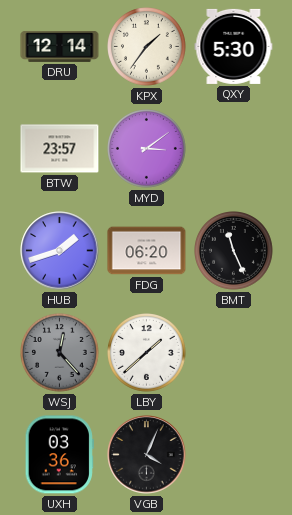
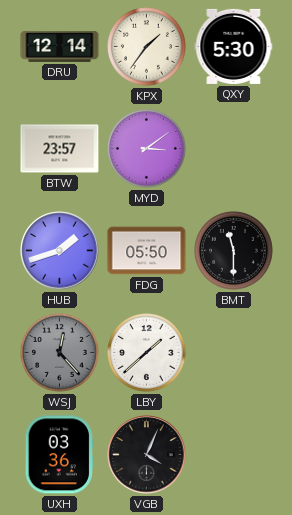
FDG: 06:20 -> 05:50
BMT: 11:26 -> 11:30
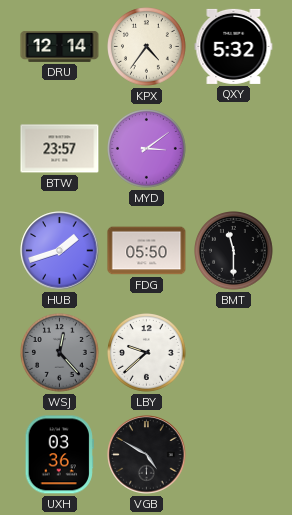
KPX: 1:36 -> 4:36
QXY: 5:30 -> 5:32
LBY: 1:38 -> 9:38
VGB: 4:04 -> 4:50
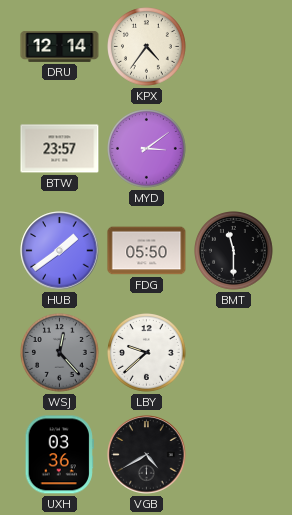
QXY: 5:32 -> none
HUB: 1:42 -> 1:39
VGB: 4:50 -> 4:40
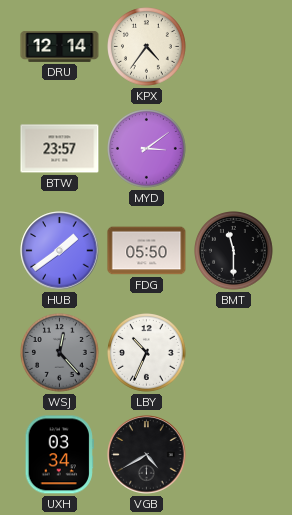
LBY: 9:38 -> 10:34
UXH: 03:36 -> 03:34
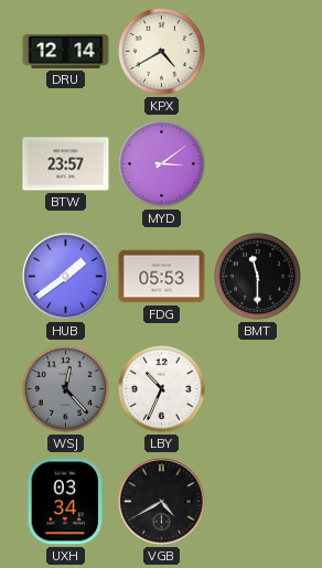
KPX: 4:36 -> 4:40
FDG: 05:50 -> 05:53
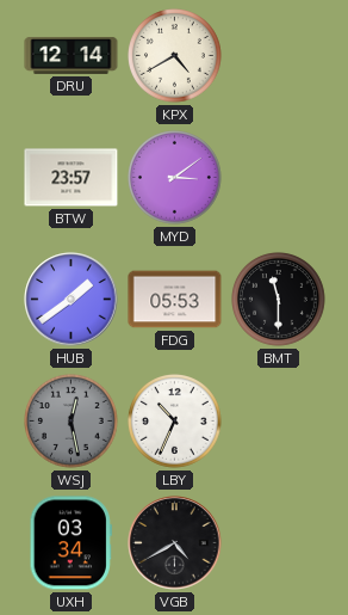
WSJ: 12:23 -> 12:28
